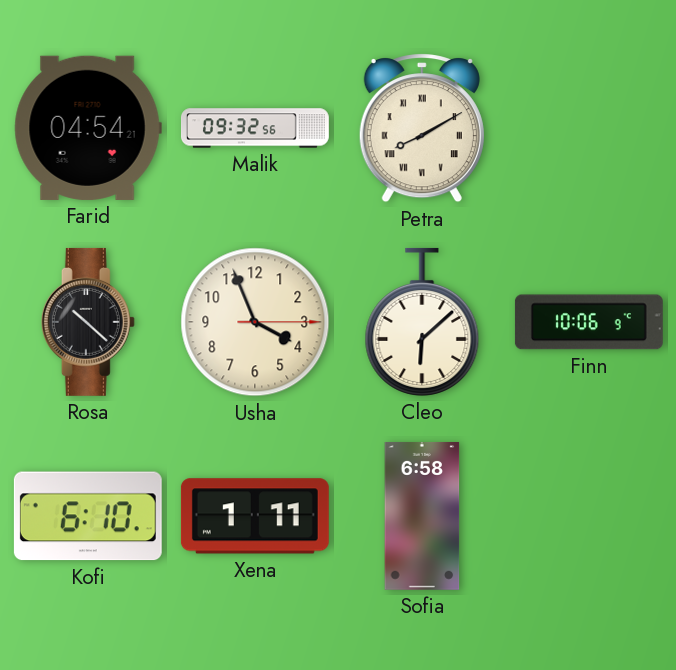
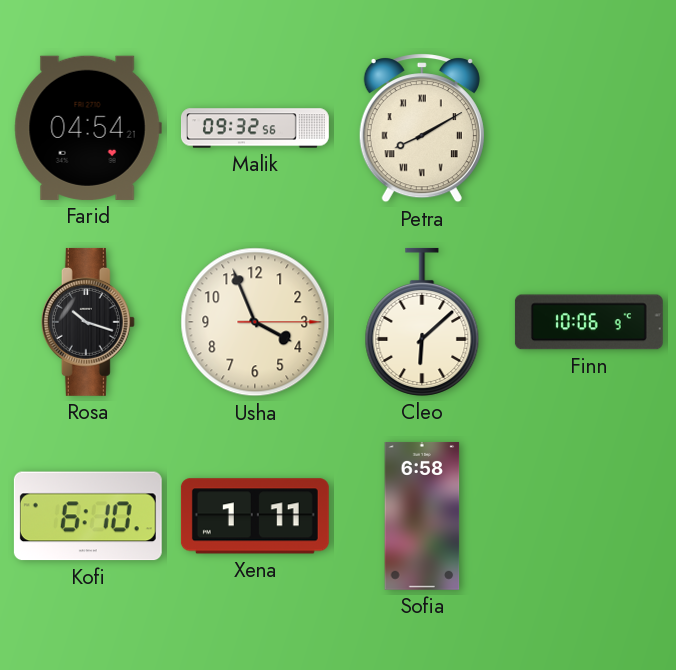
Rosa: 10:22 -> 10:18
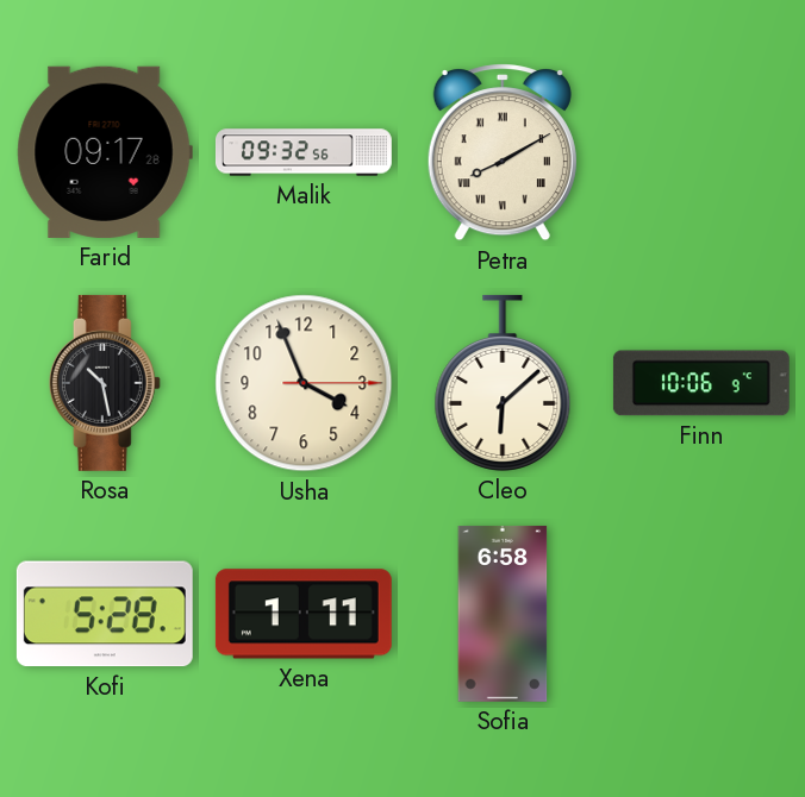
Farid: 04:54 -> 09:17
Rosa: 10:18 -> 10:28
Kofi: 6:10 -> 5:28
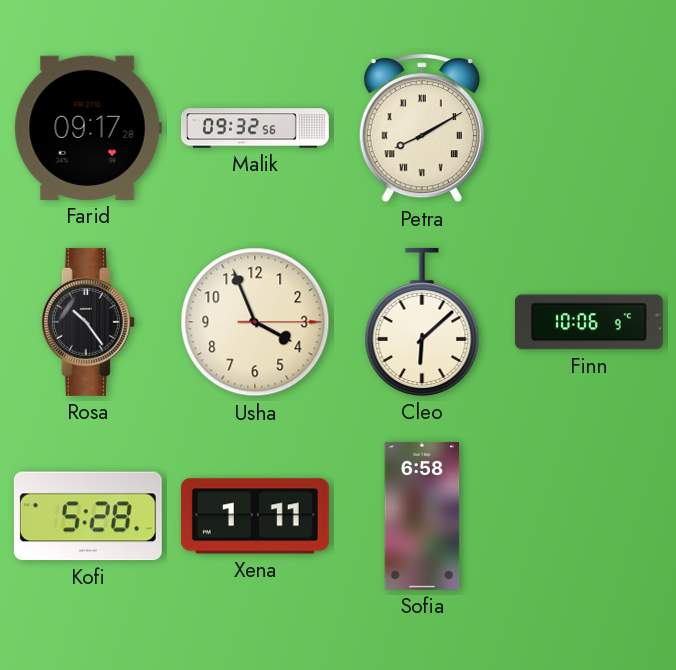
Rosa: 10:28 -> 10:24
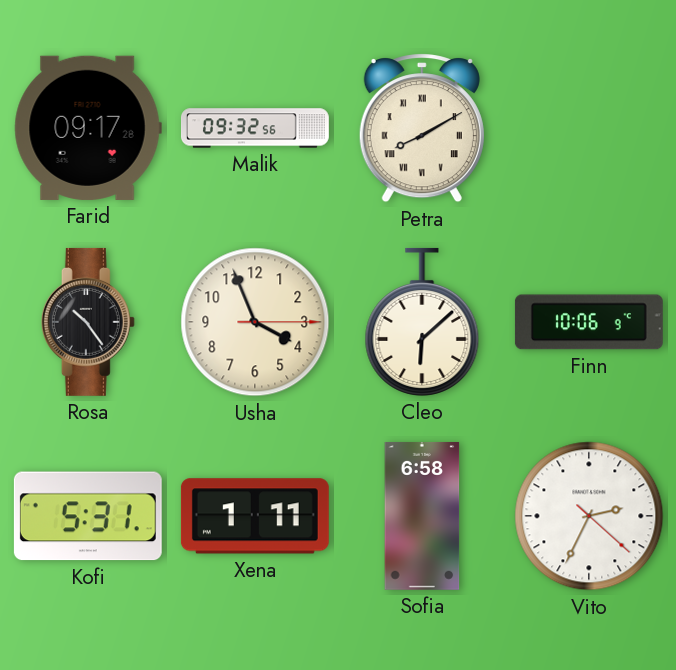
Kofi: 5:28 -> 5:31
Vito: none -> 2:34
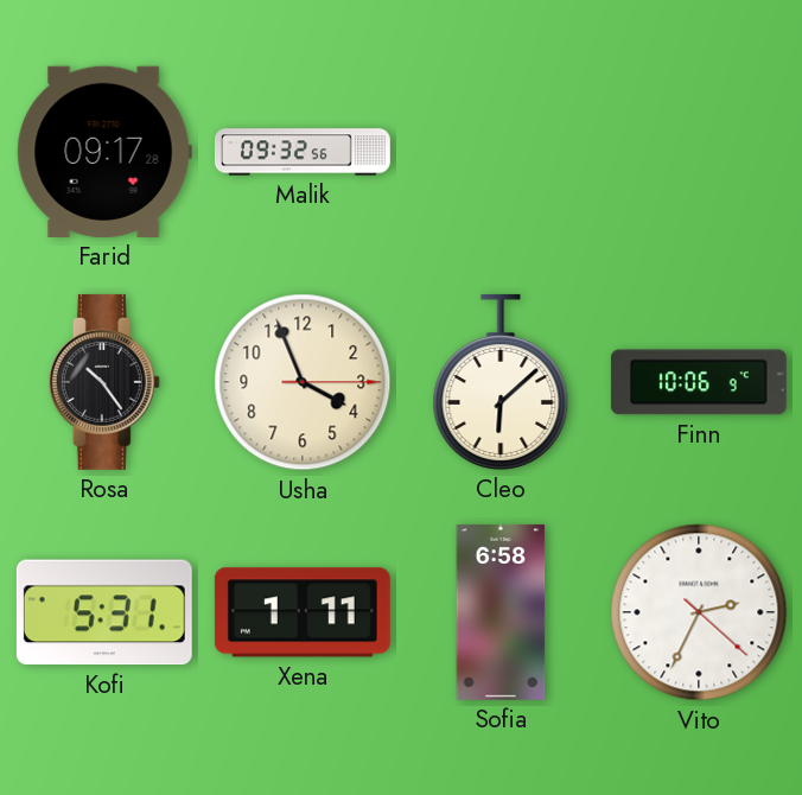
Petra: 8:10 -> none
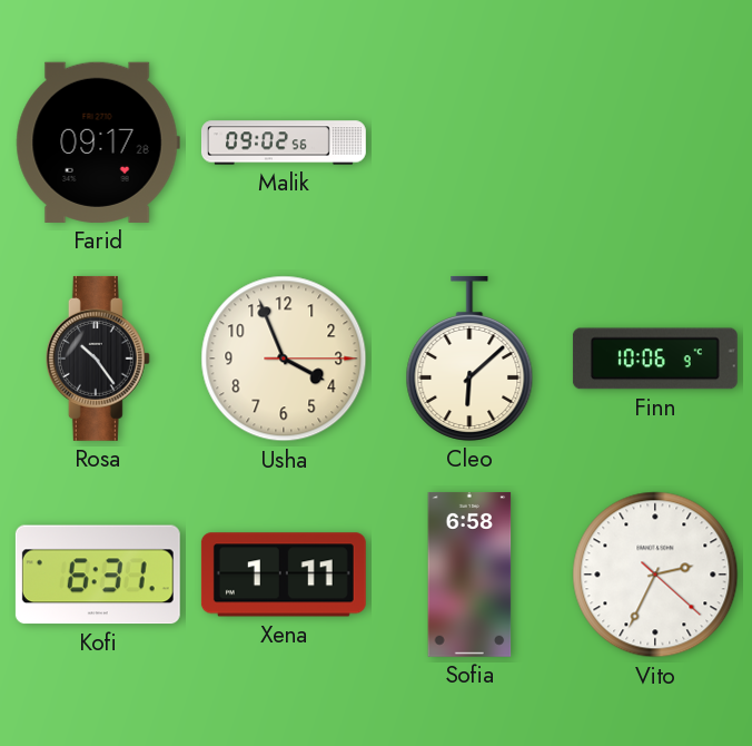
Malik: 09:32 -> 09:02
Kofi: 5:31 -> 6:31
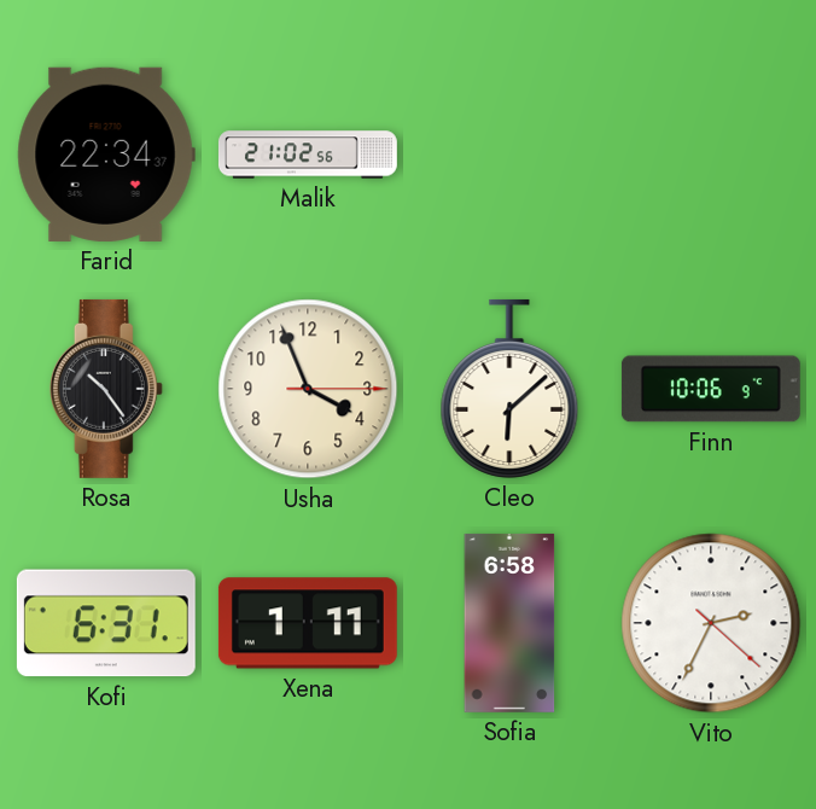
Farid: 09:17 -> 22:34
Malik: 09:02 -> 21:02
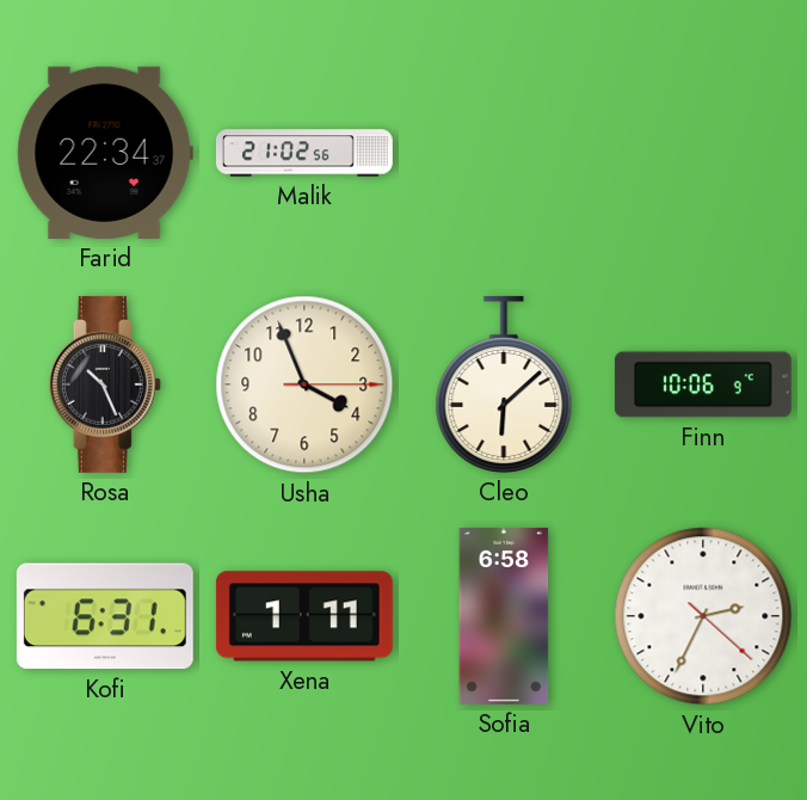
Rosa: 10:24 -> 10:26
